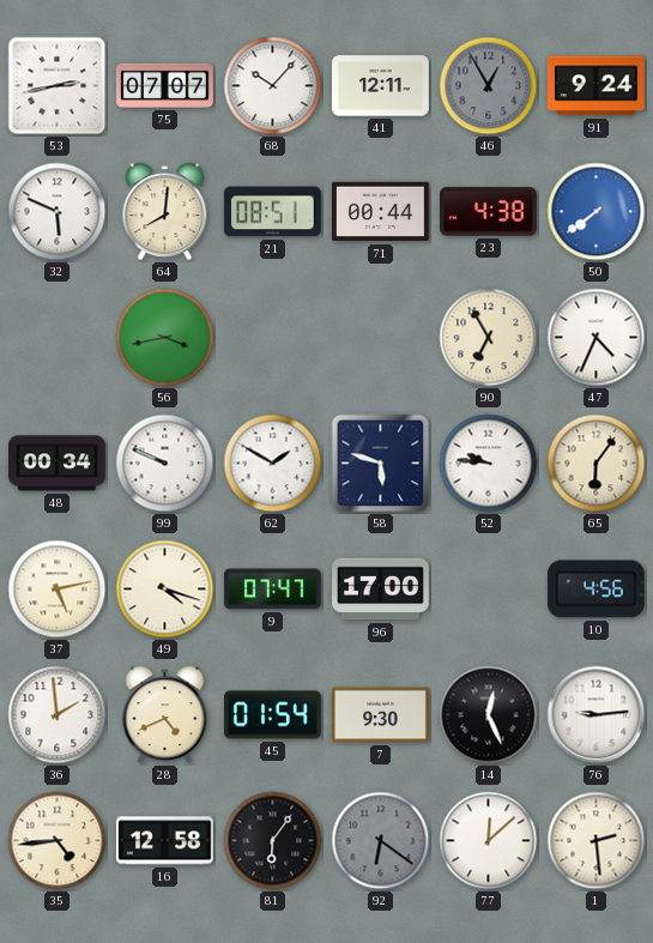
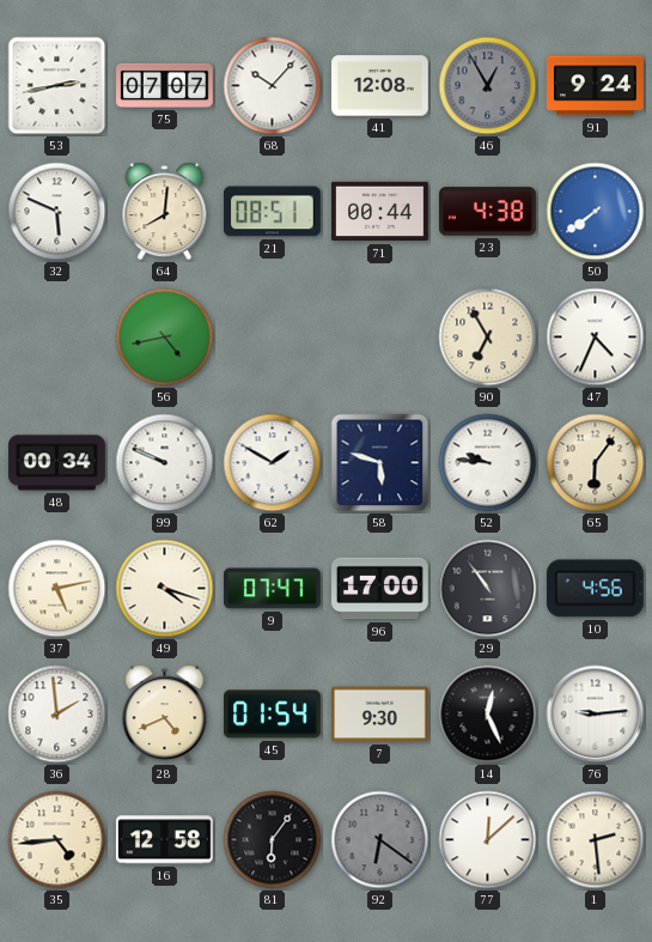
41: 12:11 -> 12:08
56: 3:43 -> 4:43
29: none -> 10:54
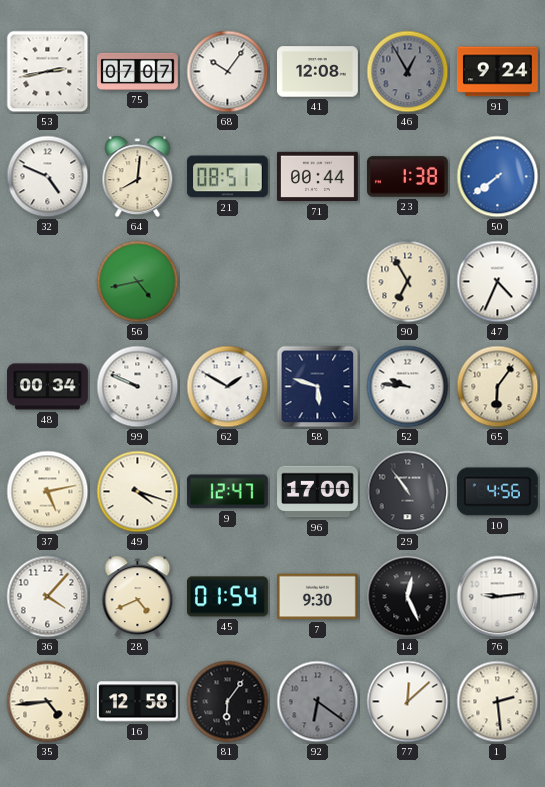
68: 10:07 -> 10:06
32: 5:49 -> 4:49
23: 4:38 -> 1:38
9: 07:47 -> 12:47
36: 1:59 -> 4:07
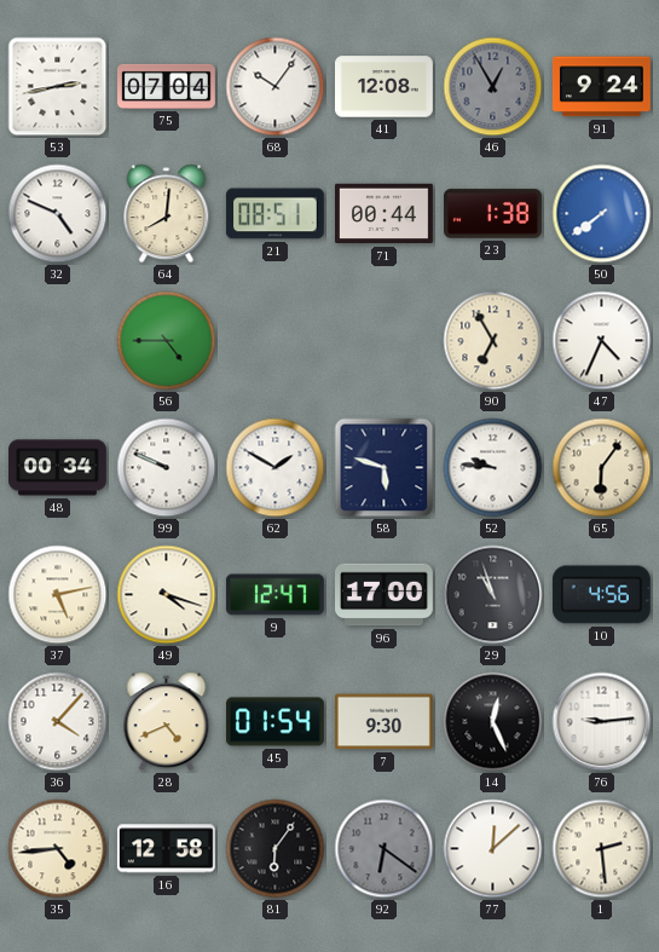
75: 07:07 -> 07:04
56: 4:43 -> 4:45
29: 10:54 -> 10:57
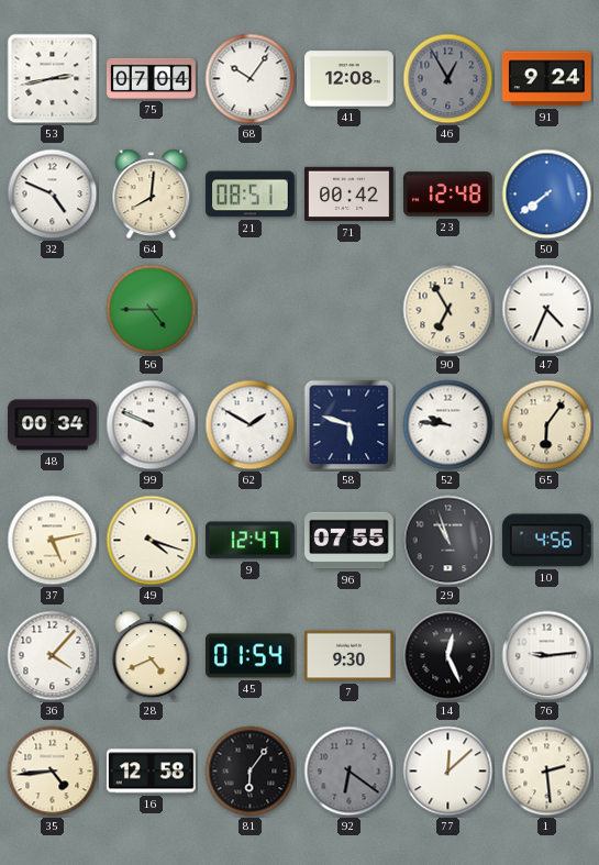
71: 00:44 -> 00:42
23: 1:38 -> 12:48
96: 17:00 -> 07:55
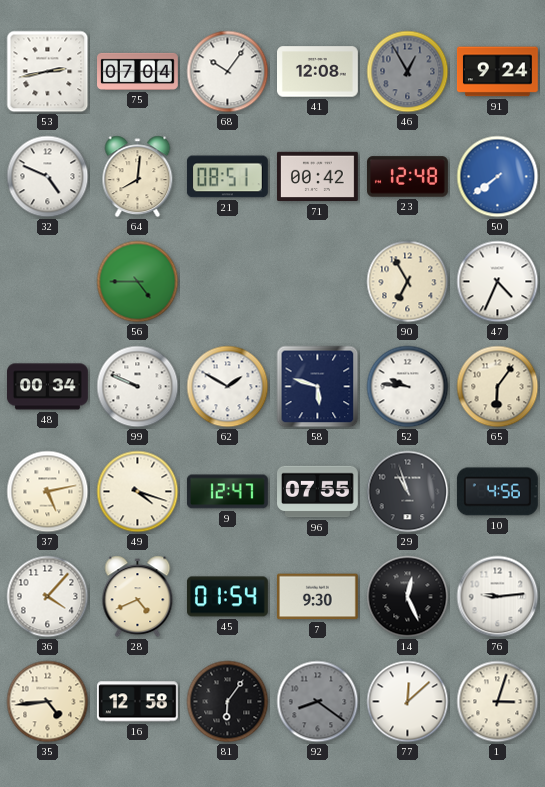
92: 6:21 -> 8:21
1: 2:29 -> 3:03
